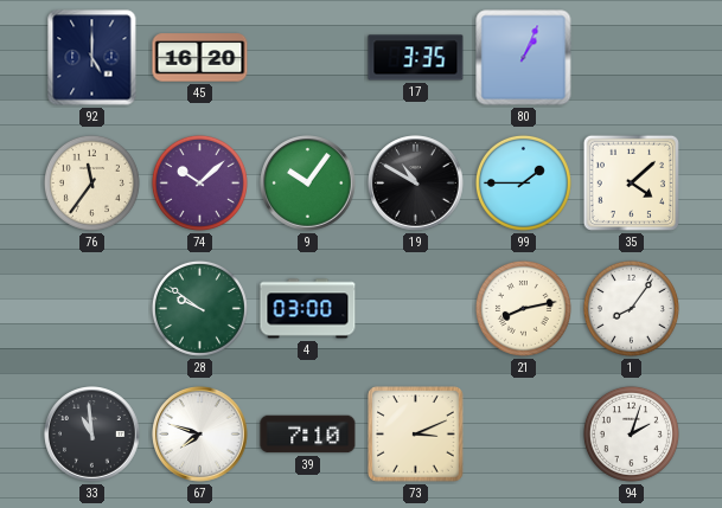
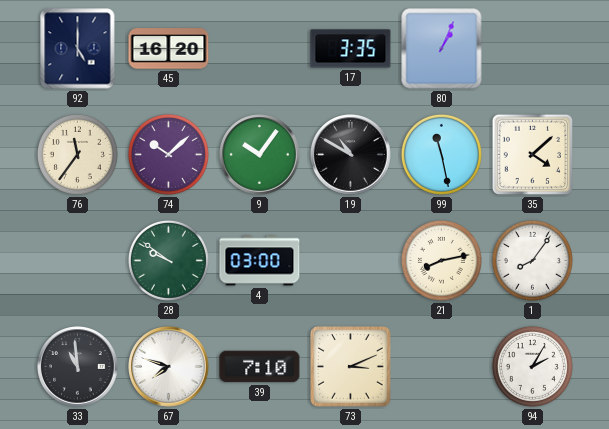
99: 1:45 -> 11:28
94: 2:03 -> 2:05
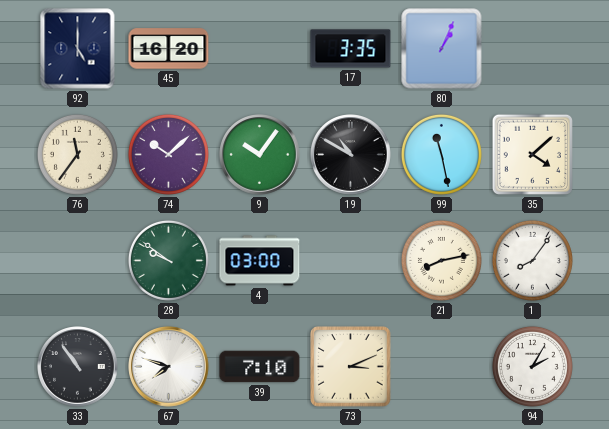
33: 10:59 -> 10:54
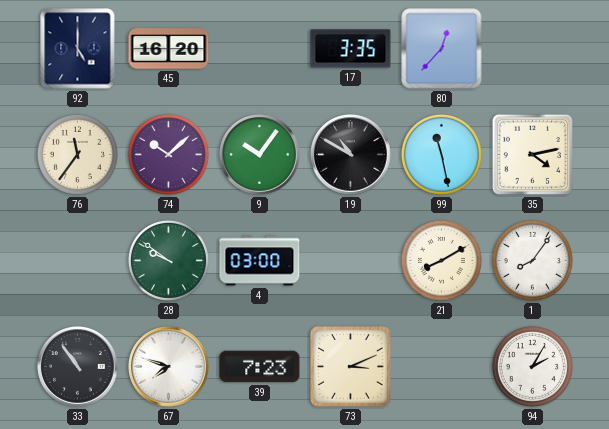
80: 1:04 -> 12:37
35: 4:08 -> 4:13
21: 8:13 -> 8:10
39: 7:10 -> 7:23
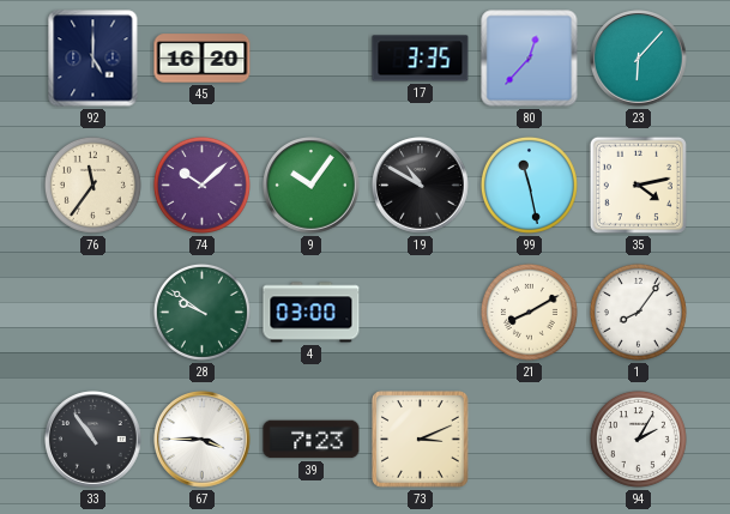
23: none -> 6:07
67: 7:48 -> 3:45
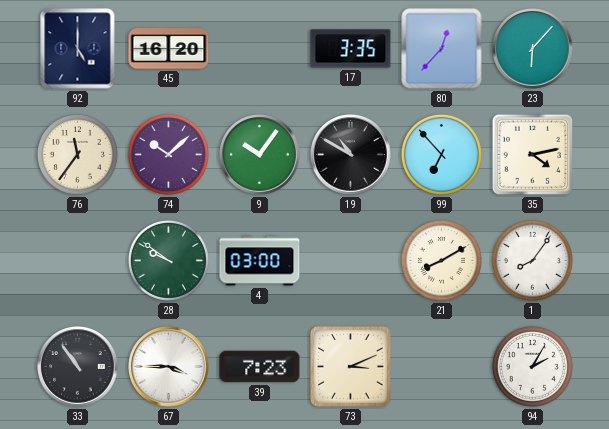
99: 11:28 -> 6:53
